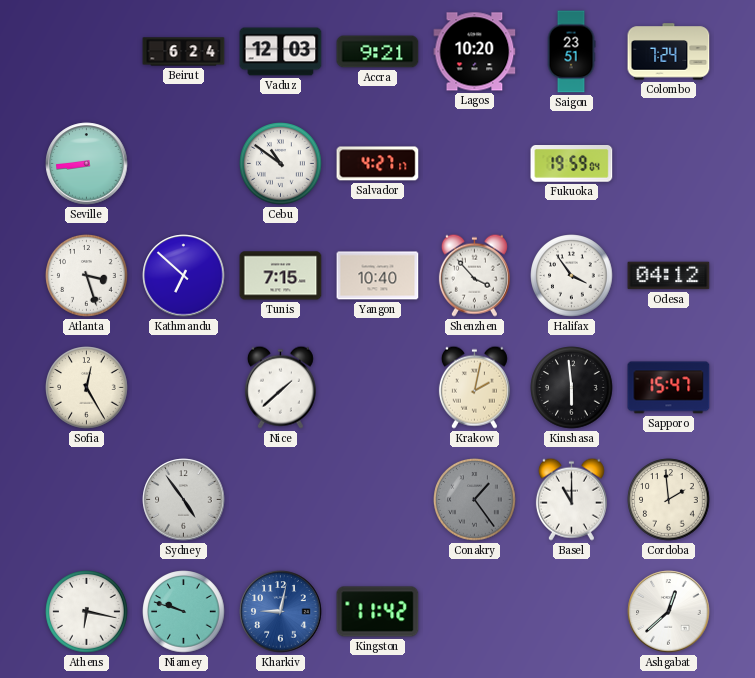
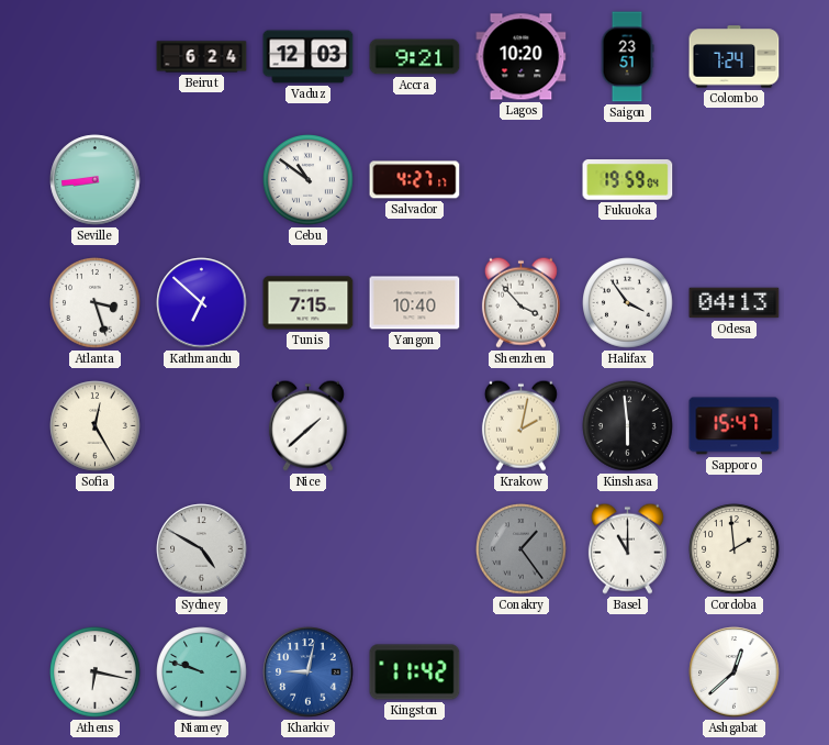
Odesa: 04:12 -> 04:13
Sydney: 4:54 -> 4:50
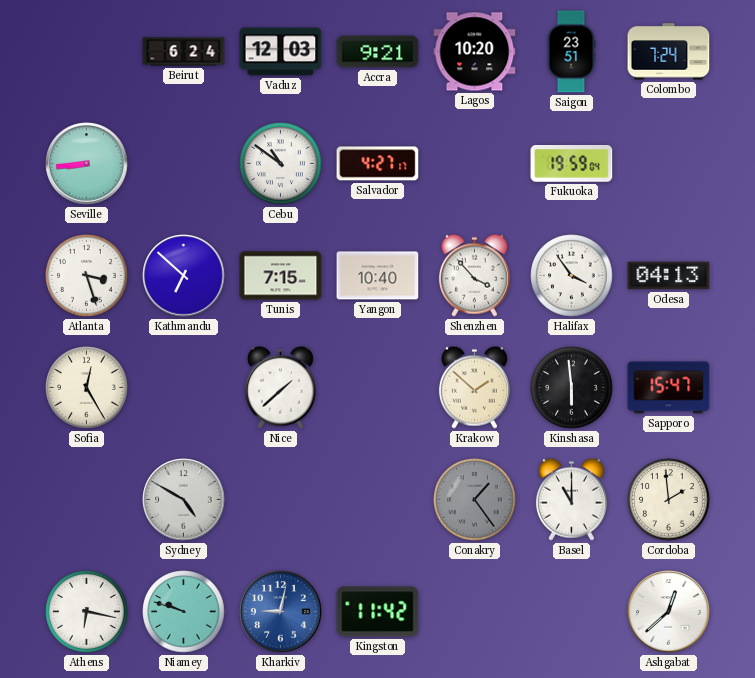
Krakow: 2:02 -> 1:52
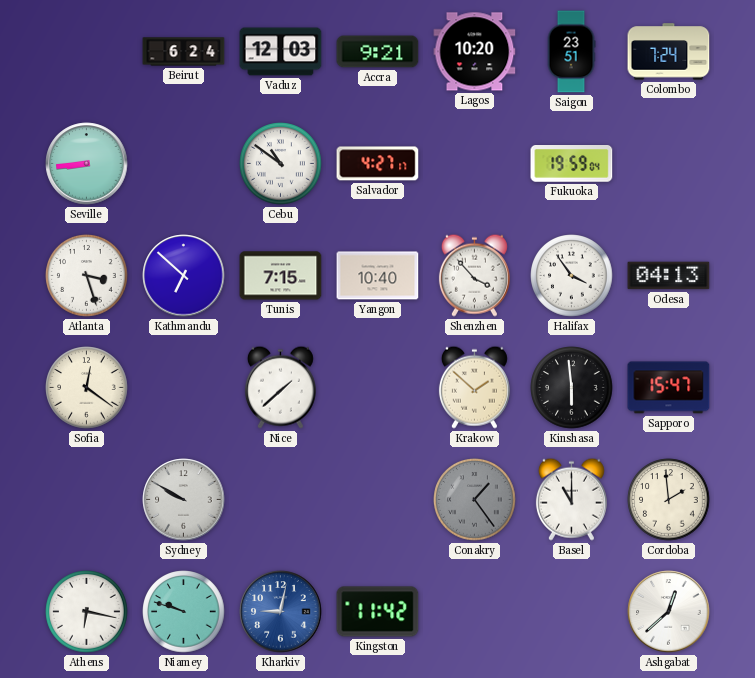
Sofia: 12:25 -> 12:21
Sydney: 4:50 -> 9:50
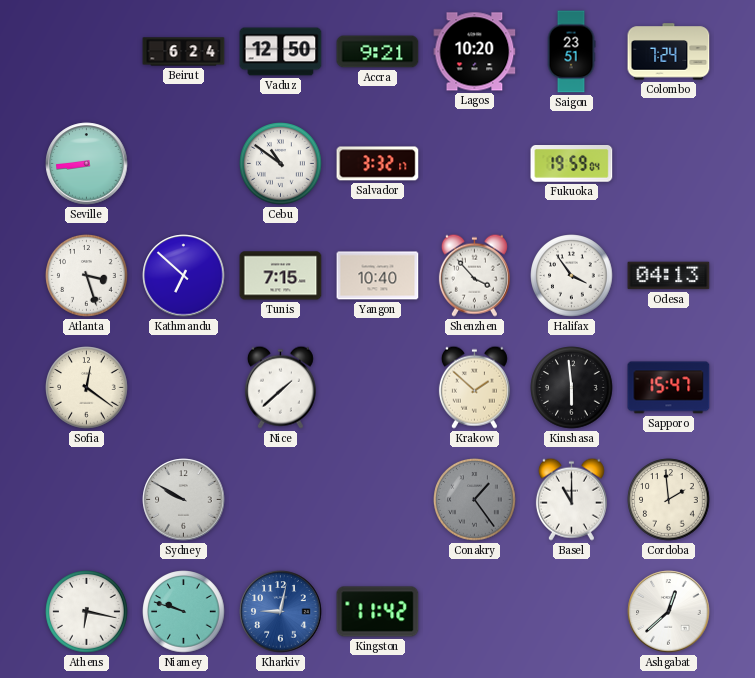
Vaduz: 12:03 -> 12:50
Salvador: 4:27 -> 3:32
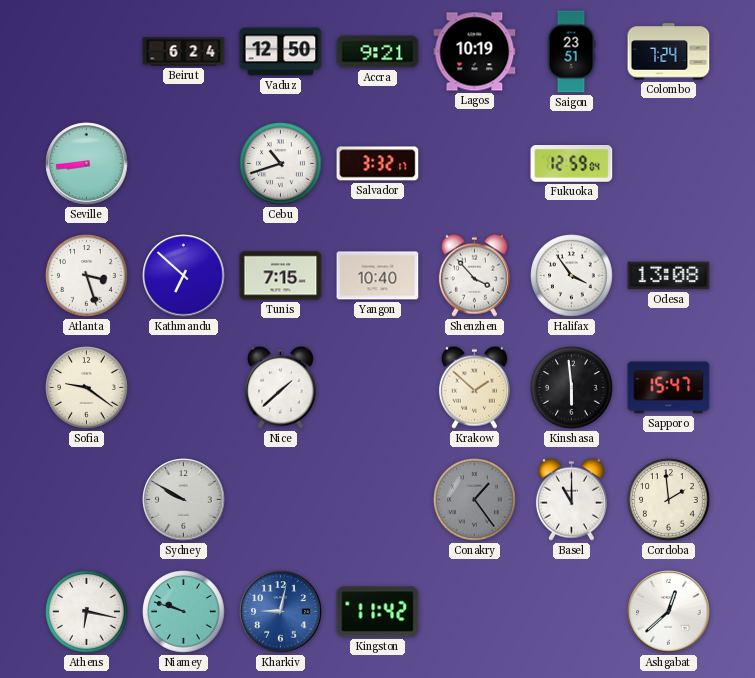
Lagos: 10:20 -> 10:19
Cebu: 10:51 -> 10:42
Fukuoka: 19:59 -> 12:59
Odesa: 04:13 -> 13:08
Sofia: 12:21 -> 9:21
